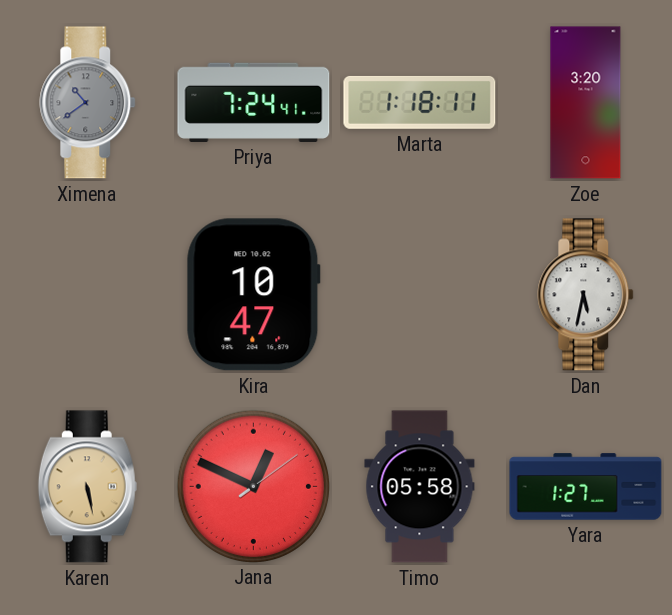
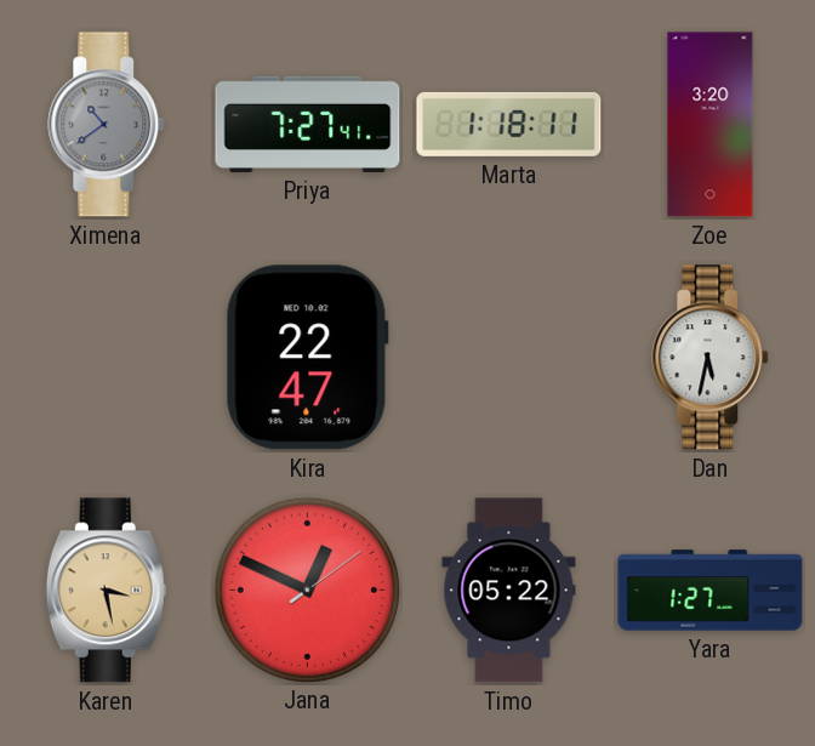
Priya: 7:24 -> 7:27
Kira: 10:47 -> 22:47
Karen: 5:28 -> 3:28
Timo: 05:58 -> 05:22
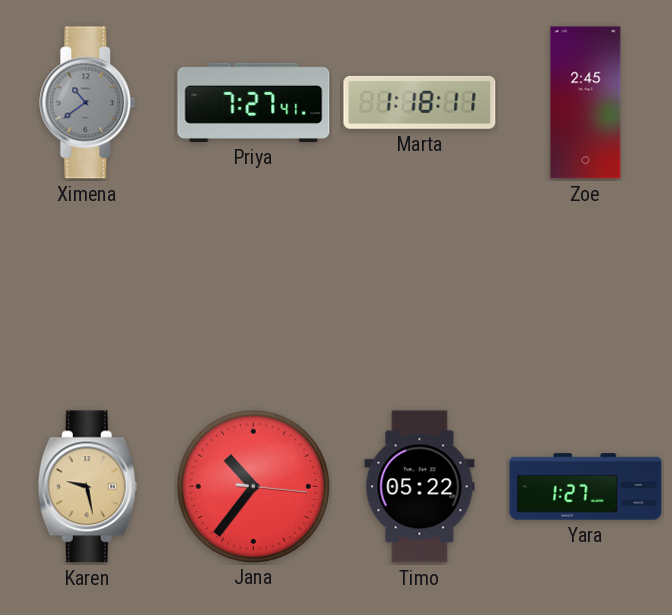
Zoe: 3:20 -> 2:45
Kira: 22:47 -> none
Dan: 5:32 -> none
Karen: 3:28 -> 9:28
Jana: 12:49 -> 10:36
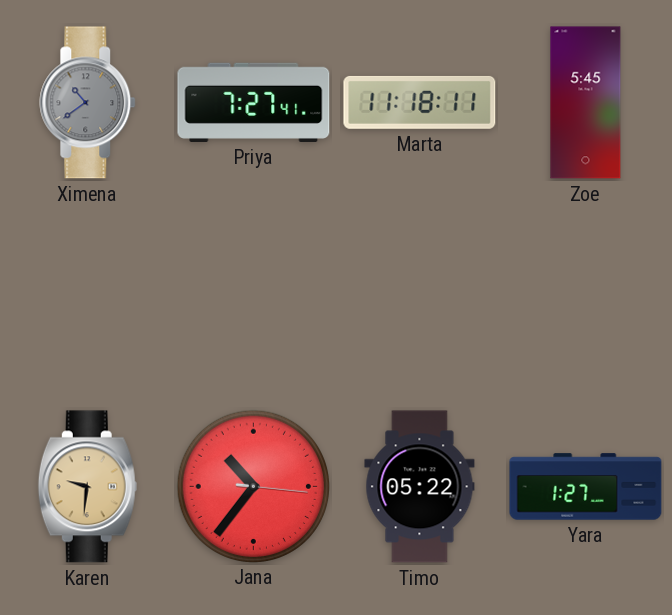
Marta: 1:18 -> 11:18
Zoe: 2:45 -> 5:45
Karen: 9:28 -> 9:31
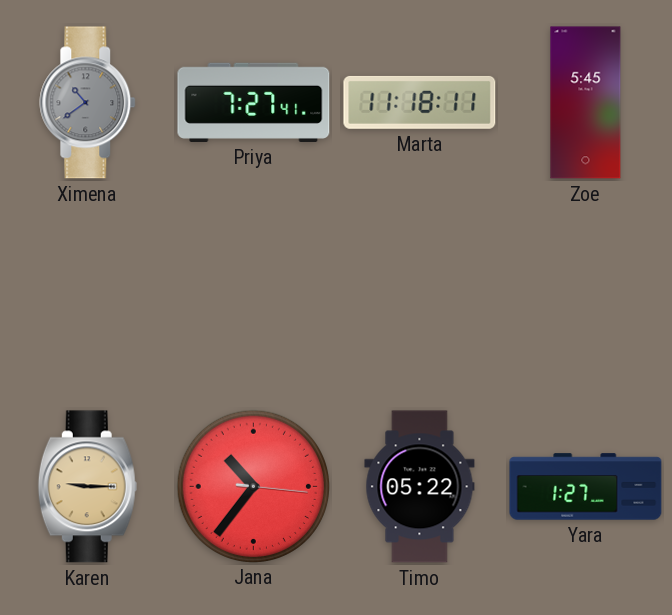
Karen: 9:31 -> 9:15
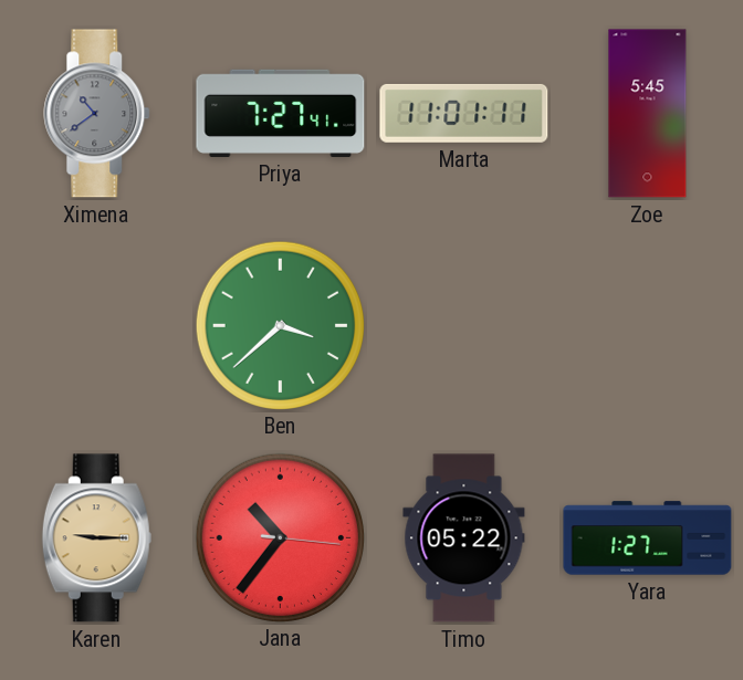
Marta: 11:18 -> 11:01
Ben: none -> 3:38
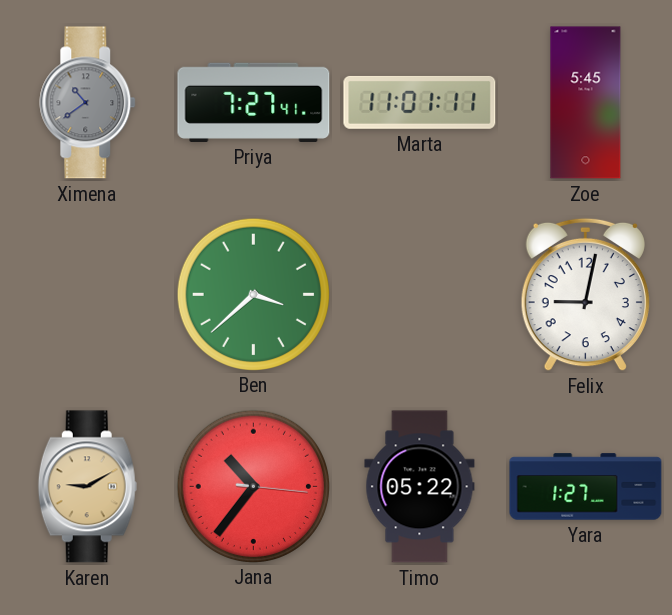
Felix: none -> 9:02
Karen: 9:15 -> 9:10
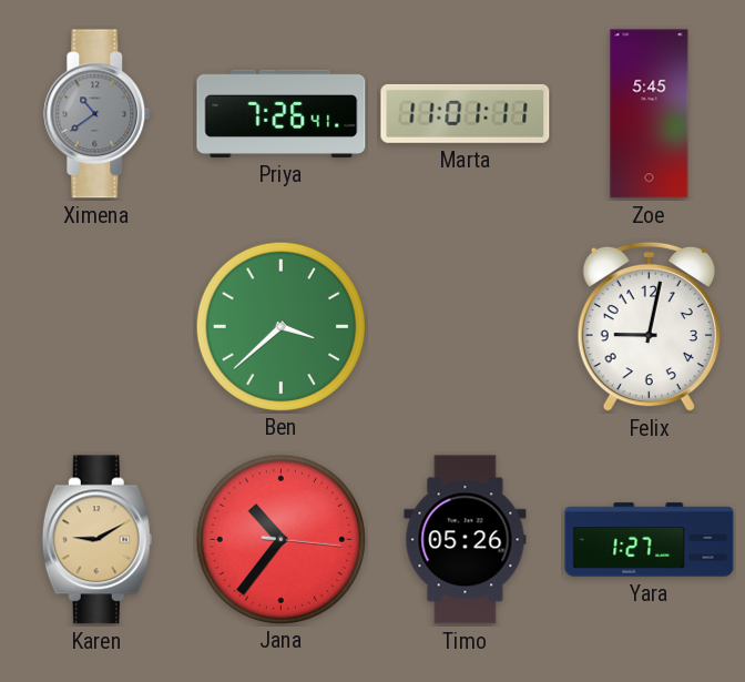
Priya: 7:27 -> 7:26
Timo: 05:22 -> 05:26
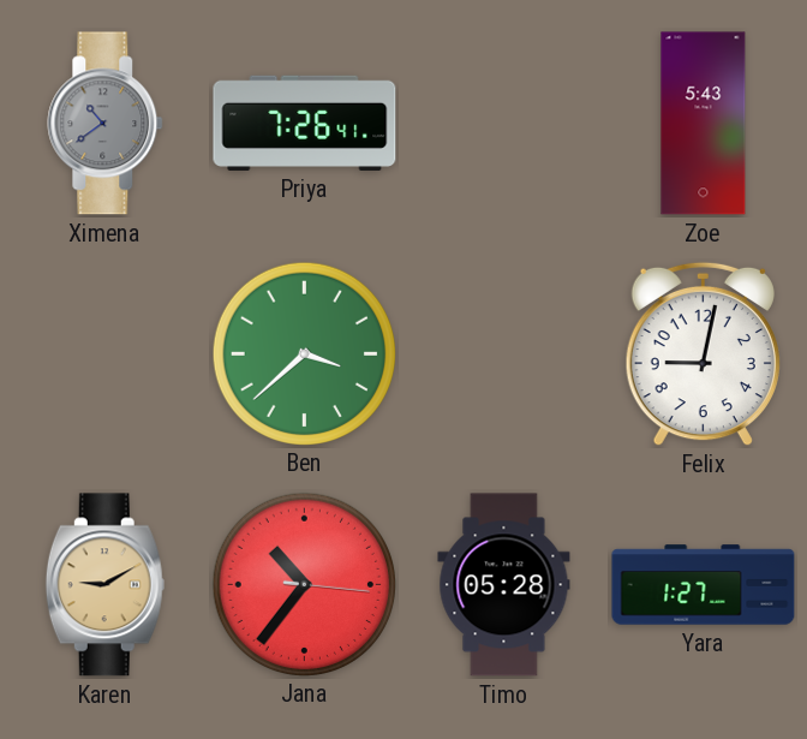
Marta: 11:01 -> none
Zoe: 5:45 -> 5:43
Timo: 05:26 -> 05:28
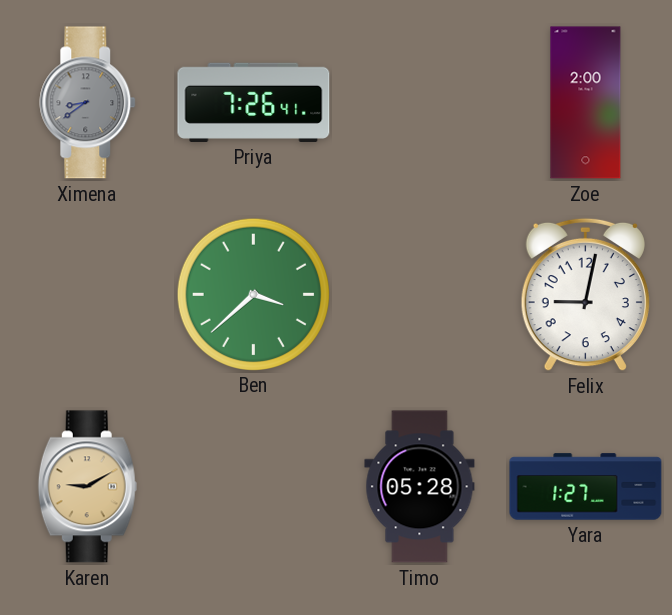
Ximena: 10:39 -> 8:39
Zoe: 5:43 -> 2:00
Jana: 10:36 -> none
